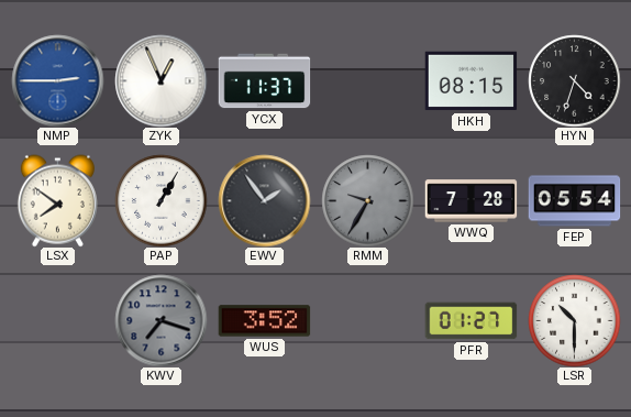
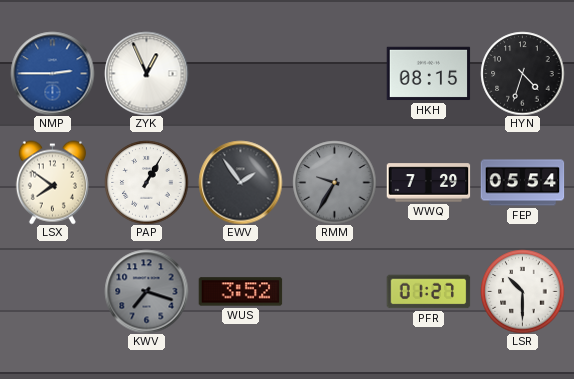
YCX: 11:37 -> none
WWQ: 7:28 -> 7:29
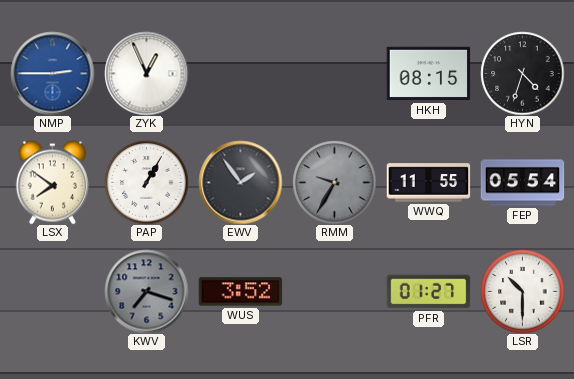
WWQ: 7:29 -> 11:55
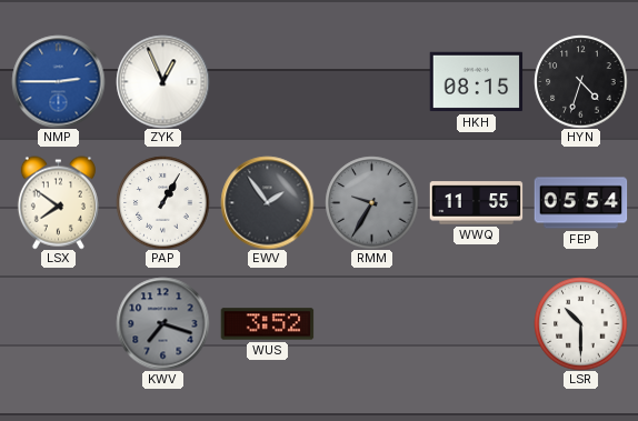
PFR: 01:27 -> none
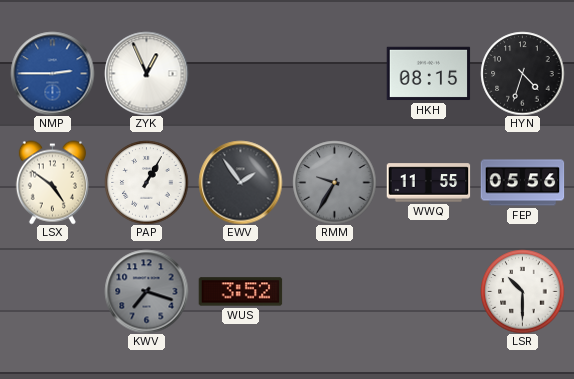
LSX: 7:51 -> 4:51
FEP: 05:54 -> 05:56
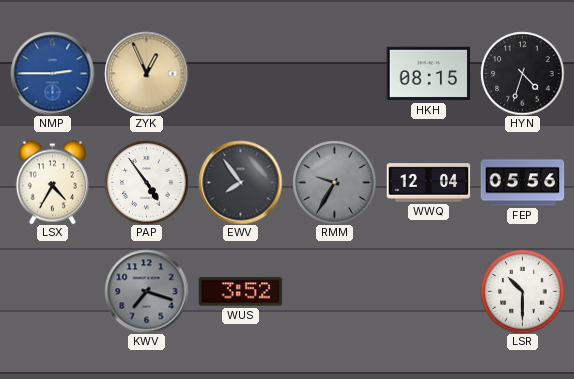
ZYK dial: white -> champagne
LSX: 4:51 -> 4:35
PAP: 1:05 -> 4:54
EWV: 1:54 -> 7:54
WWQ: 11:55 -> 12:04
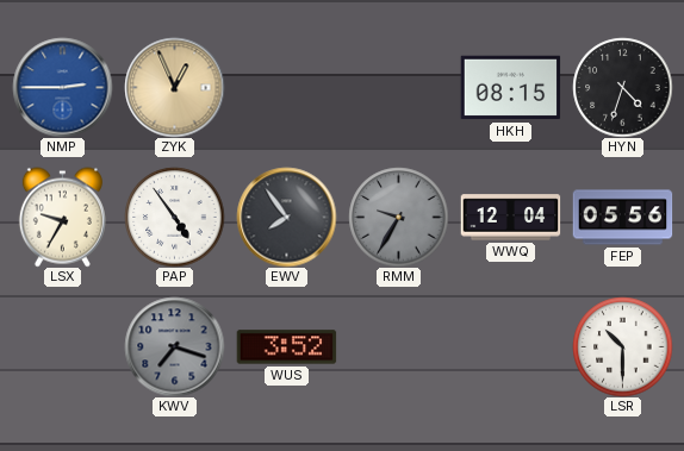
LSX: 4:35 -> 9:35
